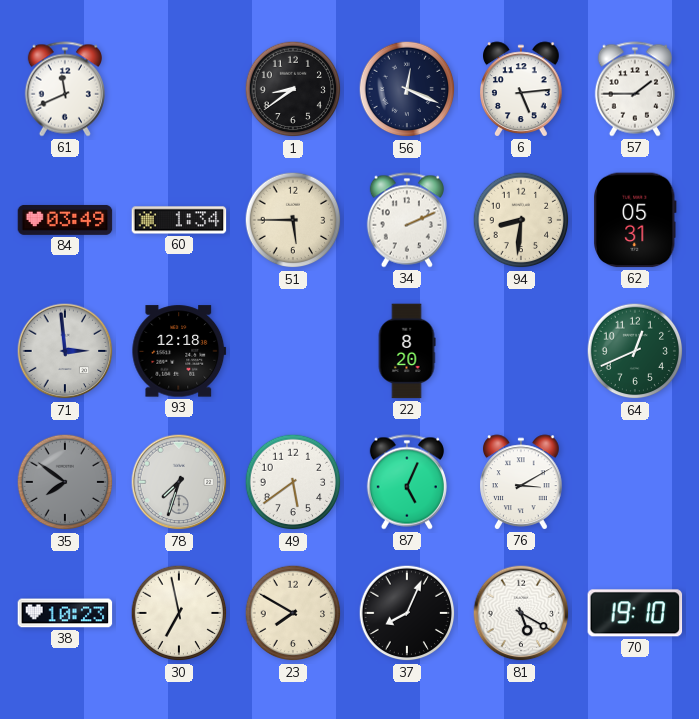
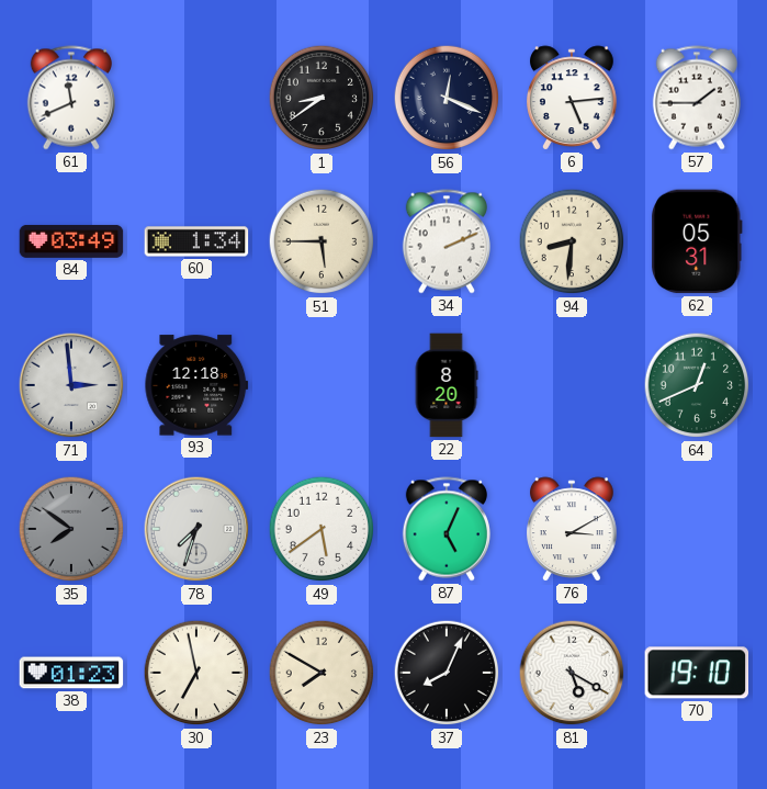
38: 10:23 -> 01:23
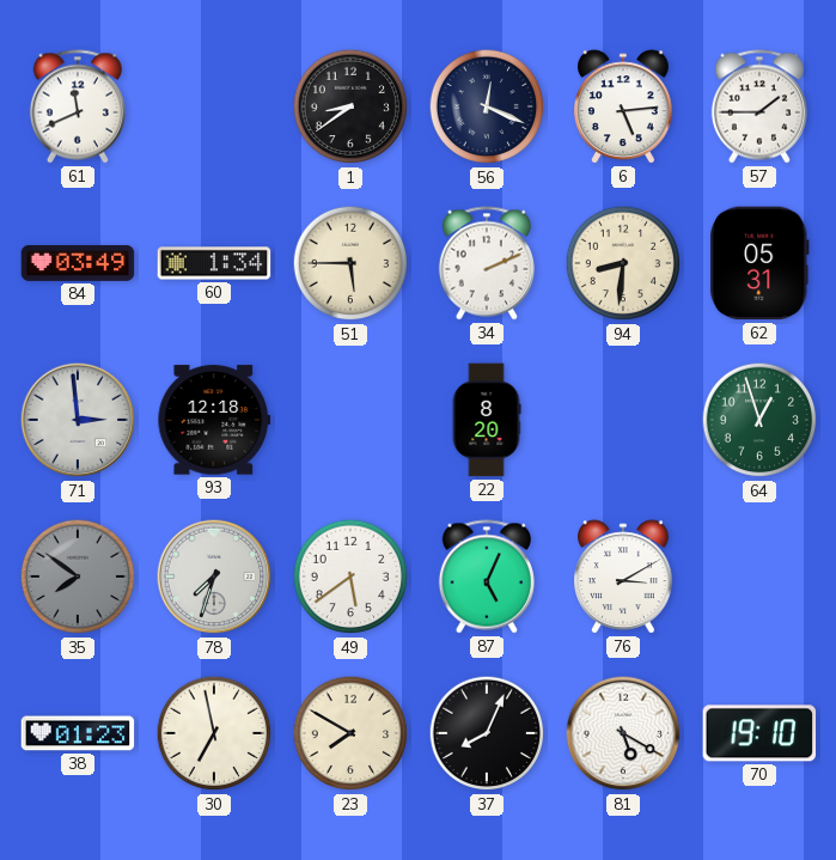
64: 12:41 -> 12:57
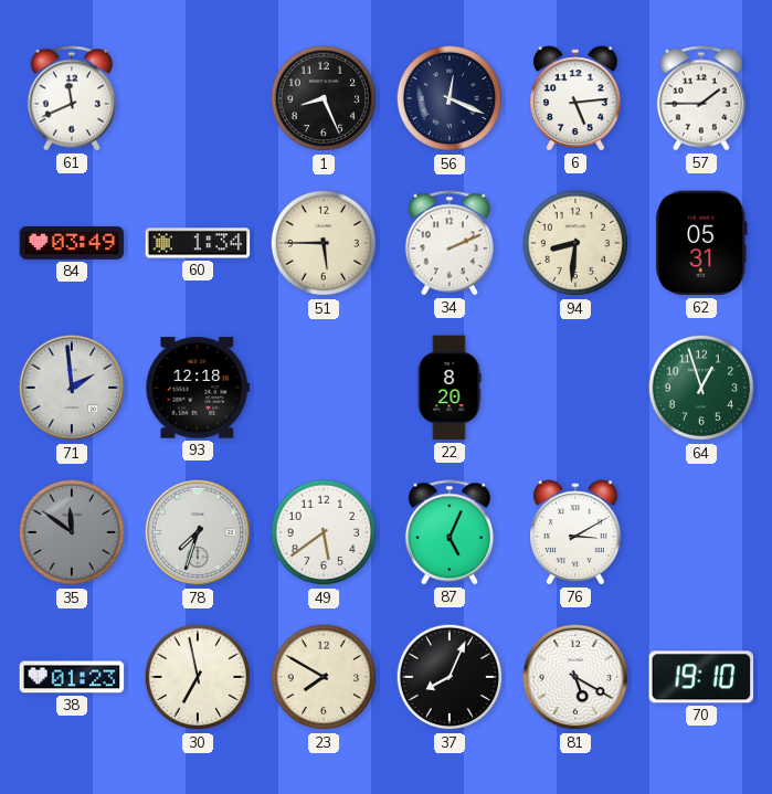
1: 8:39 -> 8:26
71: 2:59 -> 1:59
35: 7:51 -> 11:51
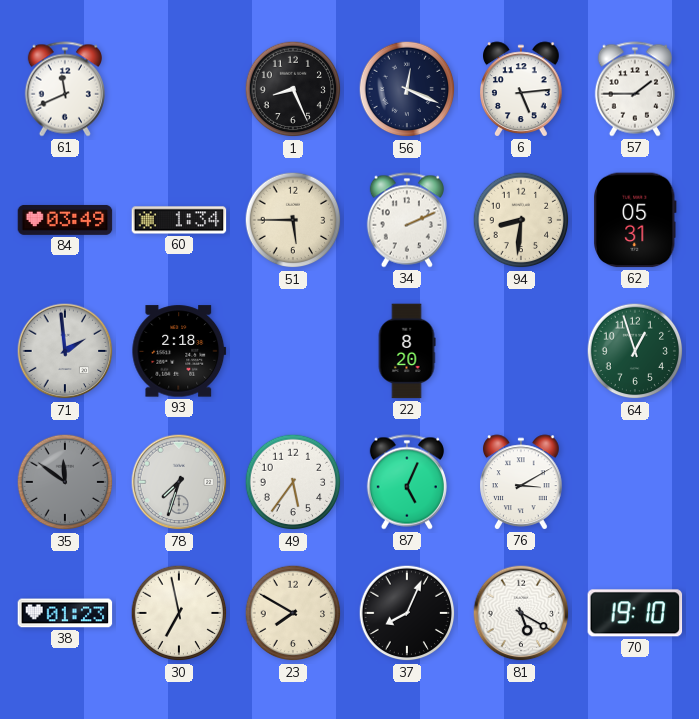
93: 12:18 -> 2:18
49: 5:39 -> 5:36
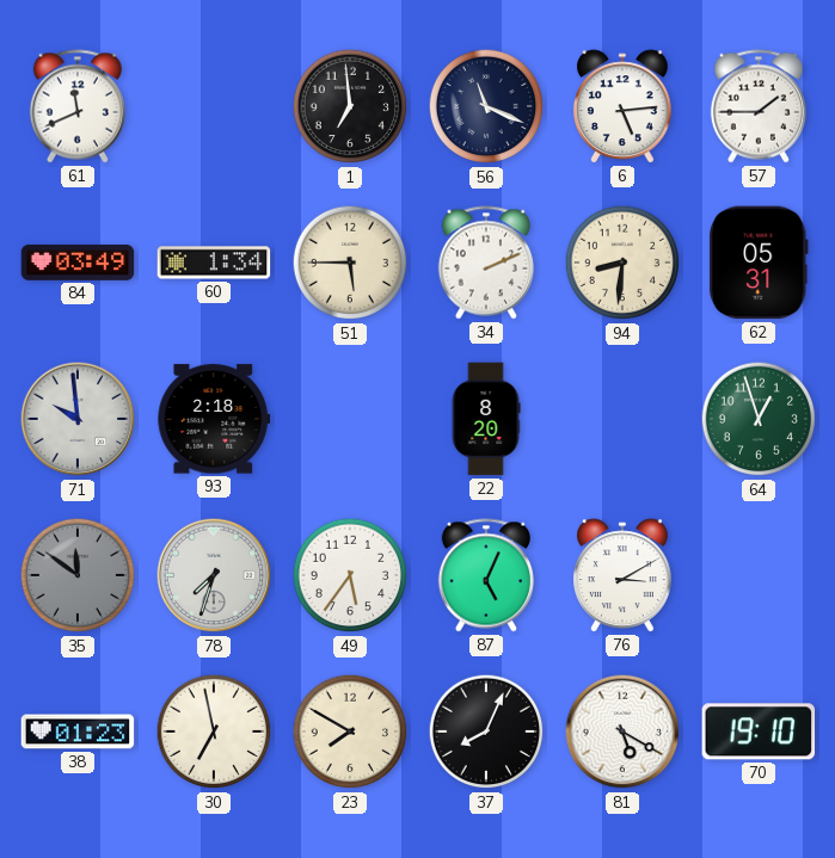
1: 8:26 -> 6:59
56: 12:19 -> 11:19
71: 1:59 -> 9:59
